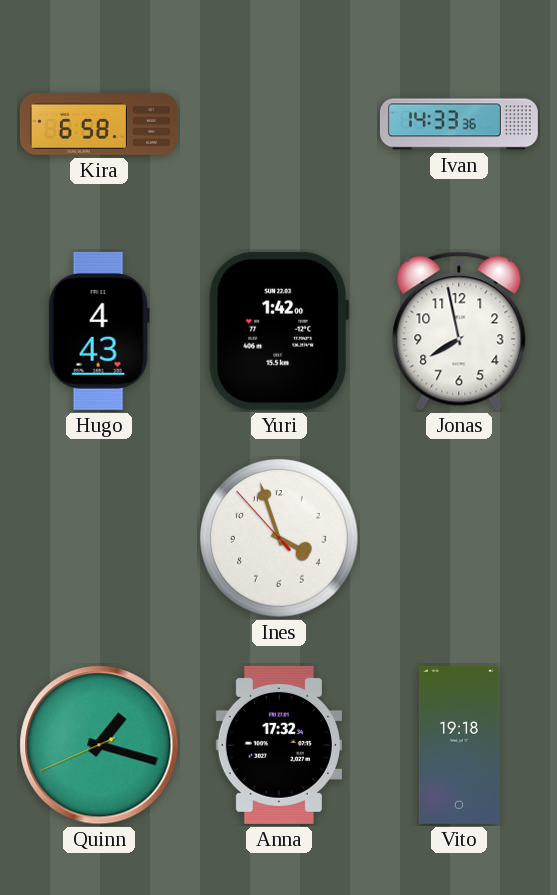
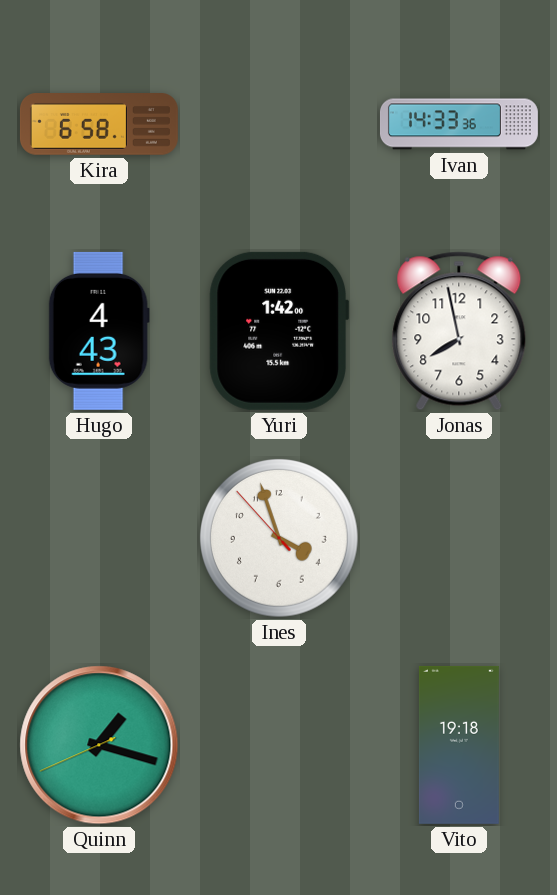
Anna: 17:32 -> none
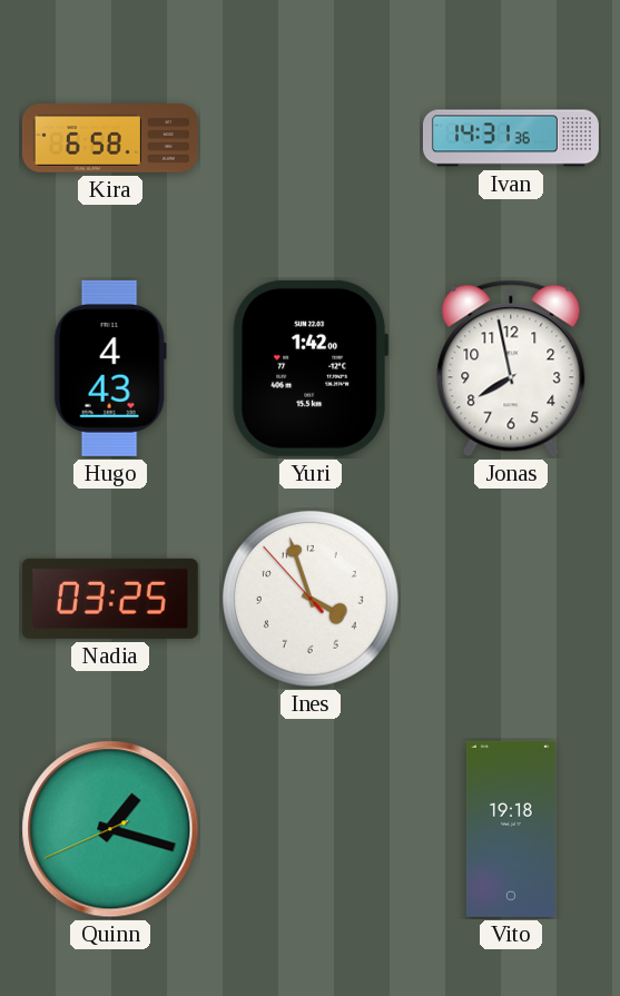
Ivan: 14:33 -> 14:31
Nadia: none -> 03:25
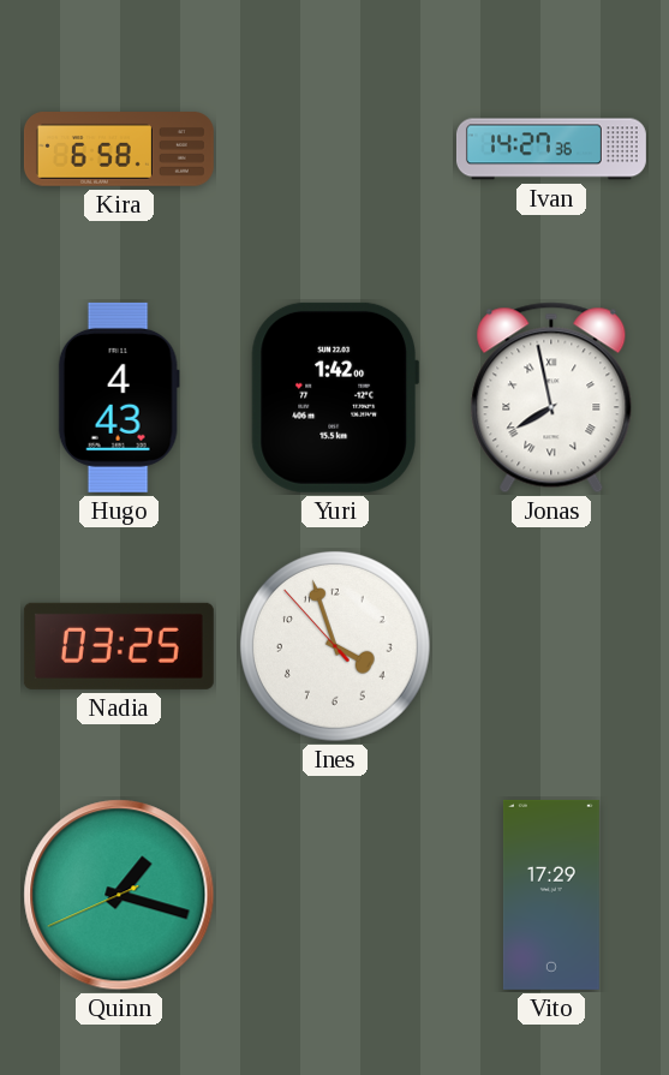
Ivan: 14:31 -> 14:27
Jonas numerals: Arabic -> Roman
Vito: 19:18 -> 17:29
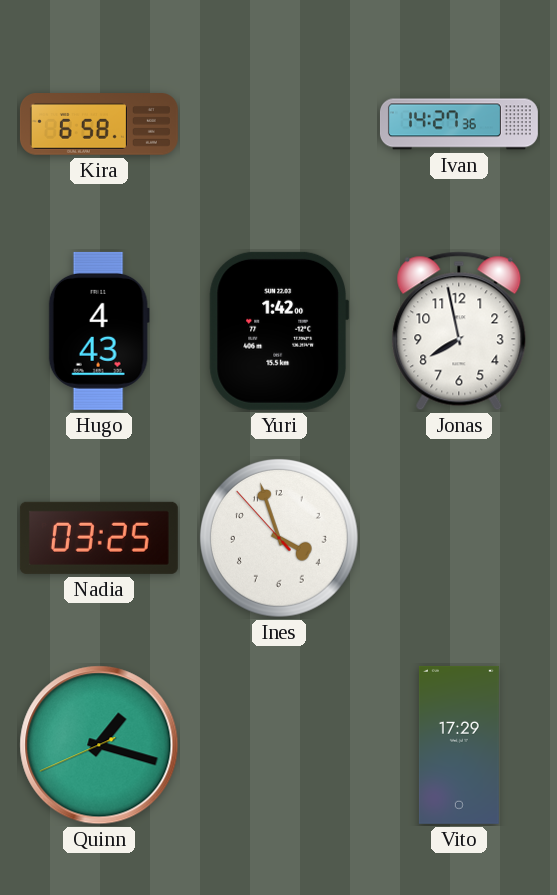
Jonas numerals: Roman -> Arabic
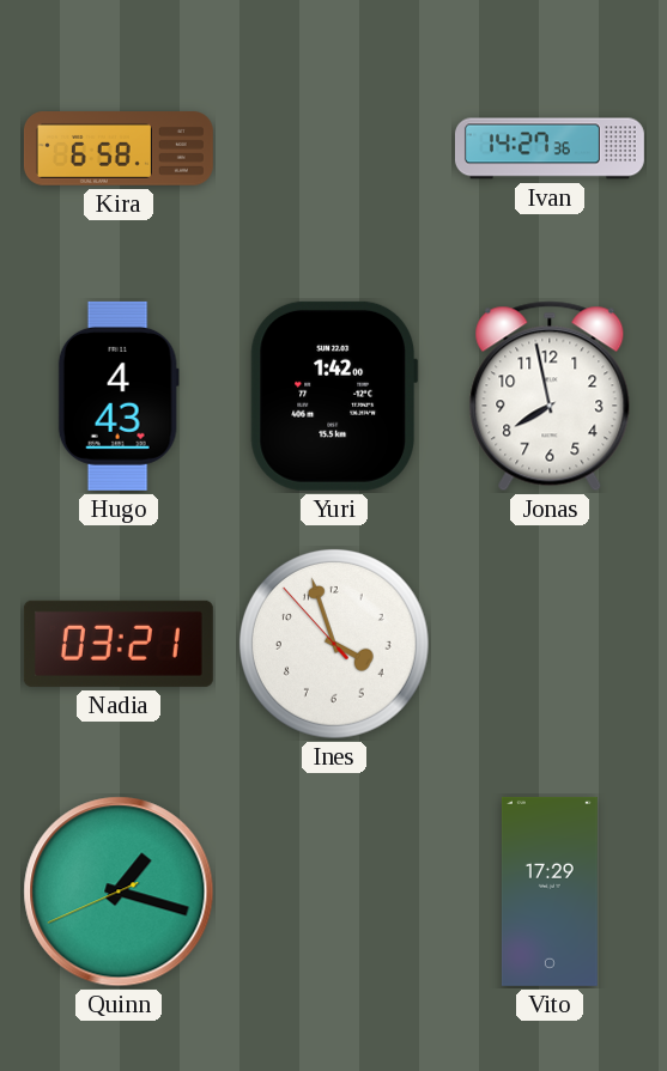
Nadia: 03:25 -> 03:21
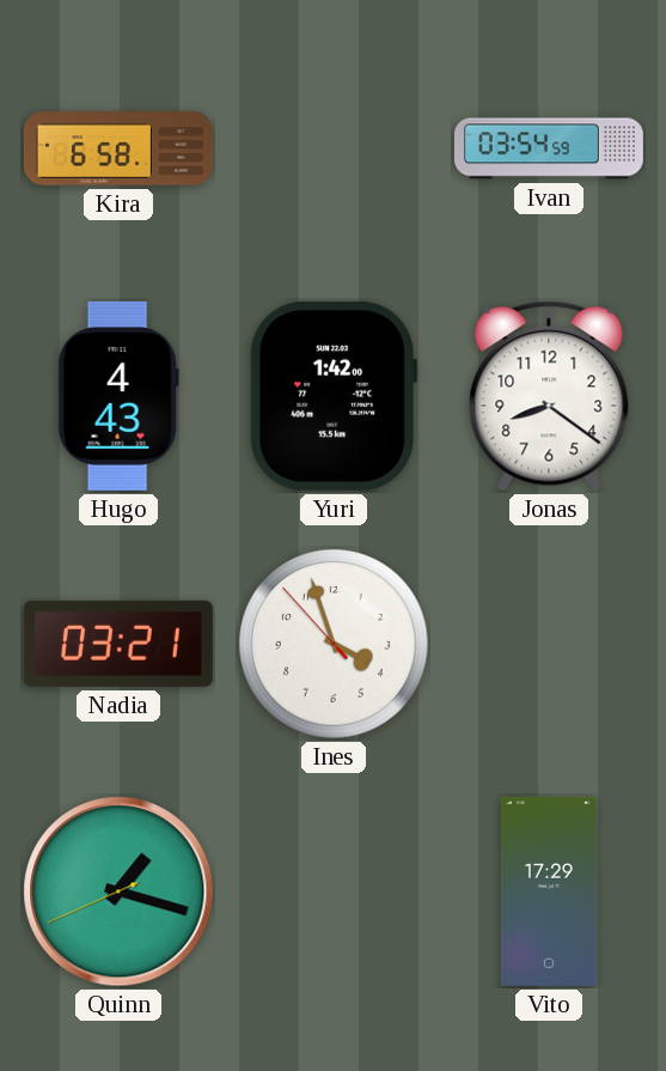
Ivan: 14:27 -> 03:54
Jonas: 7:58 -> 8:21
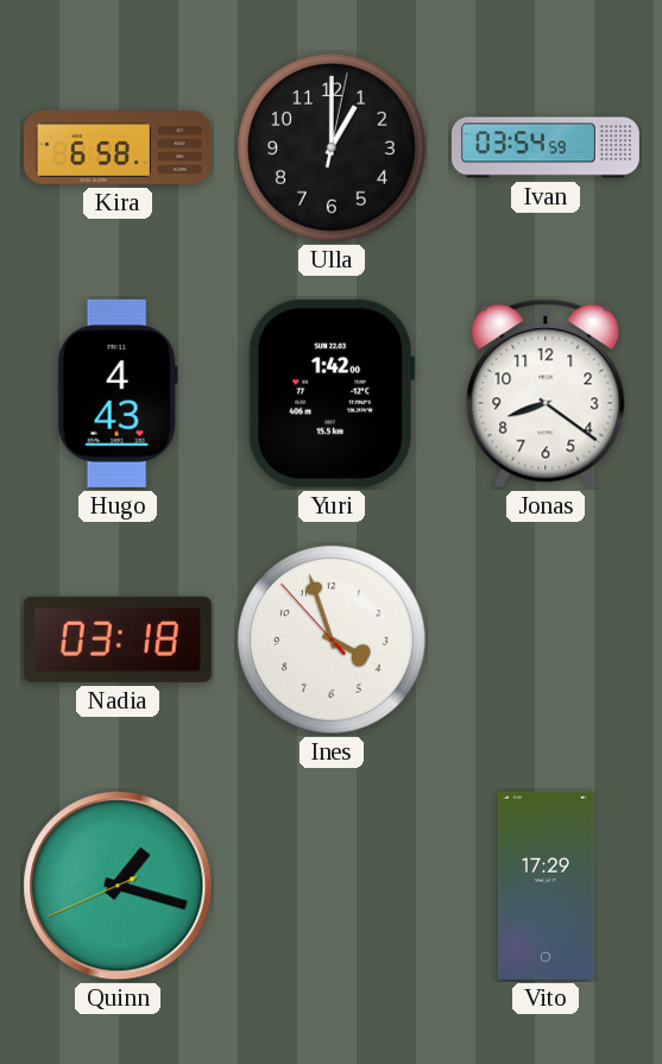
Ulla: none -> 1:00
Nadia: 03:21 -> 03:18
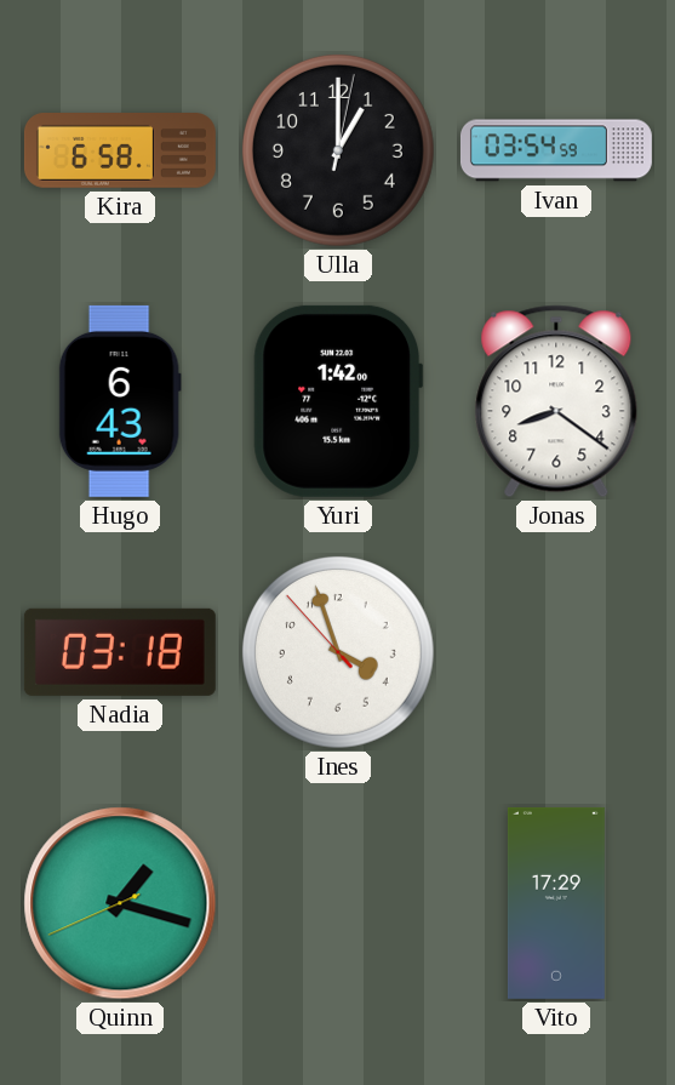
Hugo: 4:43 -> 6:43
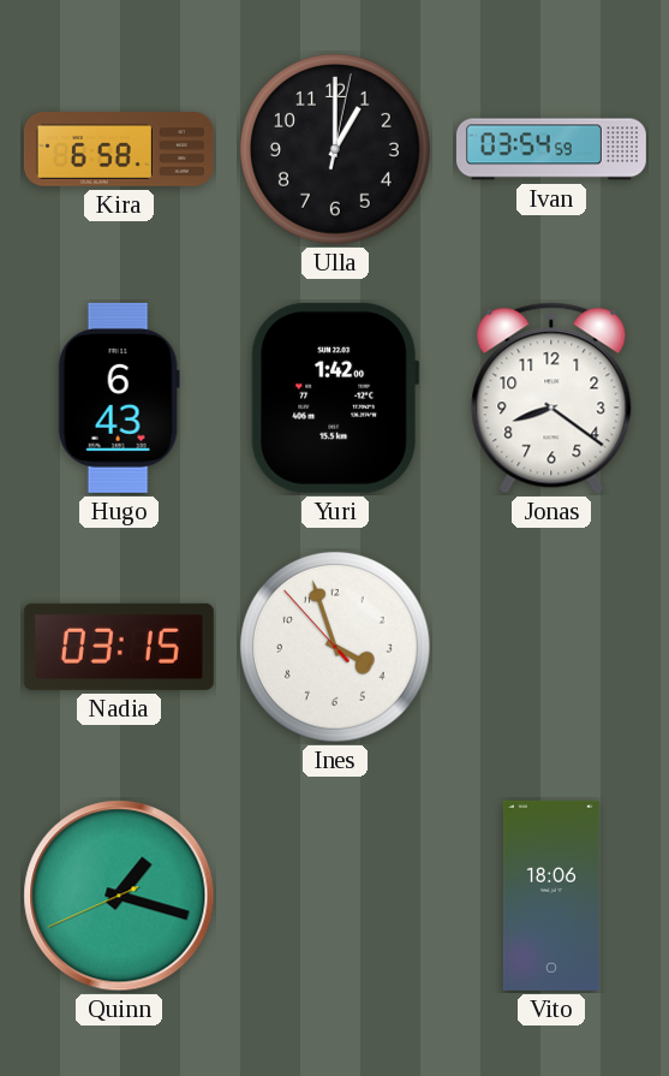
Nadia: 03:18 -> 03:15
Vito: 17:29 -> 18:06
